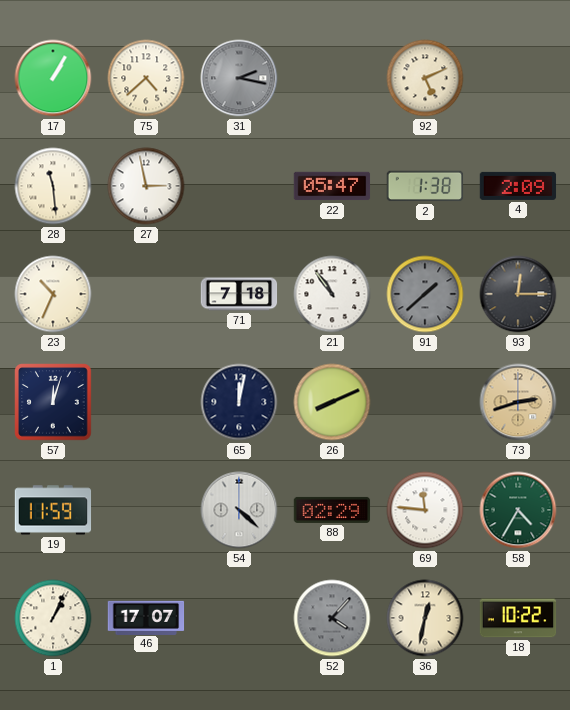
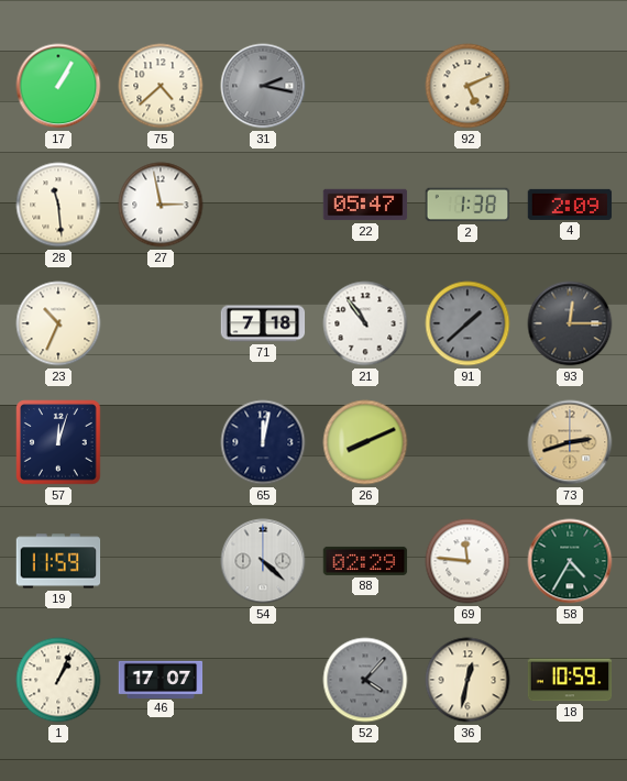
18: 10:22 -> 10:59
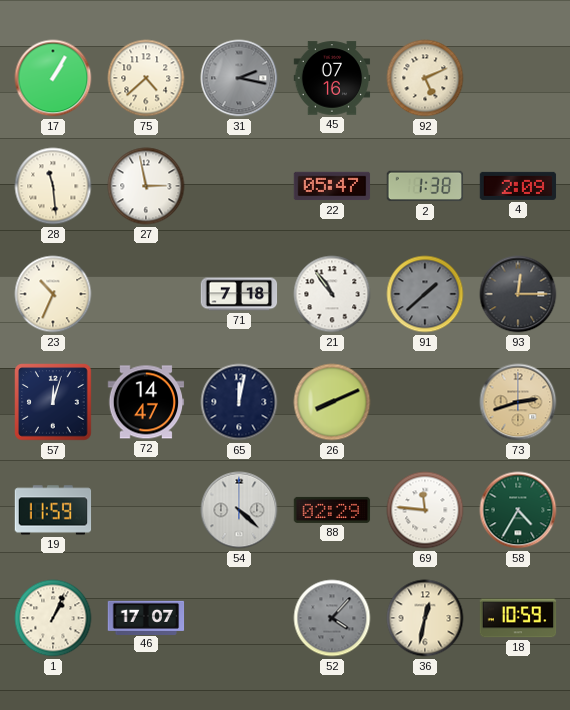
45: none -> 07:16
72: none -> 14:47
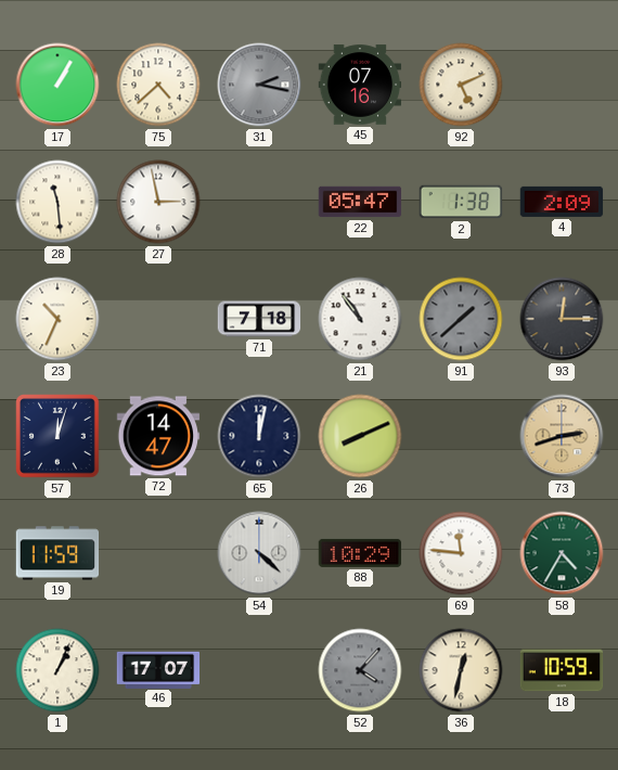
88: 02:29 -> 10:29
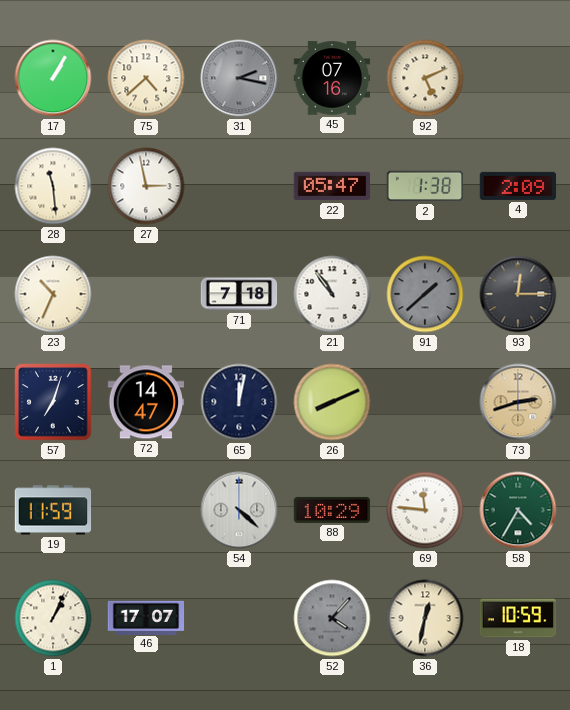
57: 12:03 -> 7:03
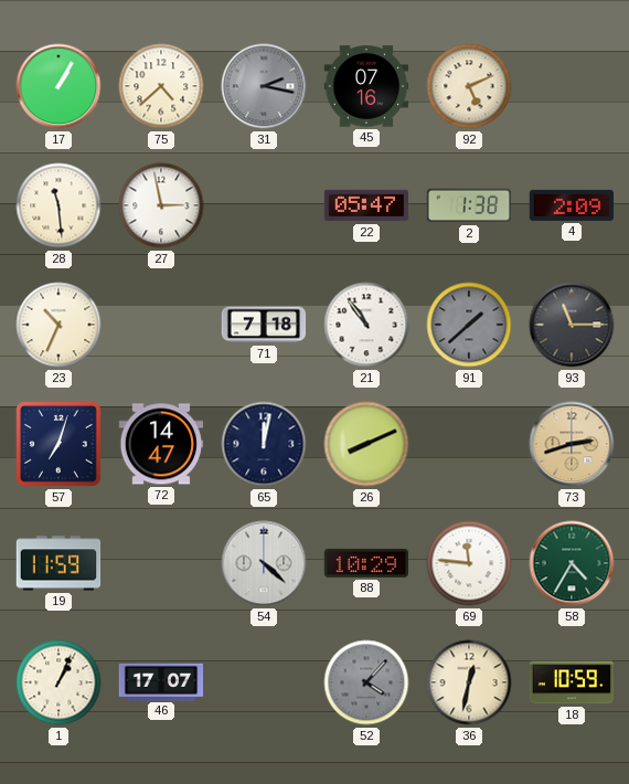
93: 12:15 -> 11:15
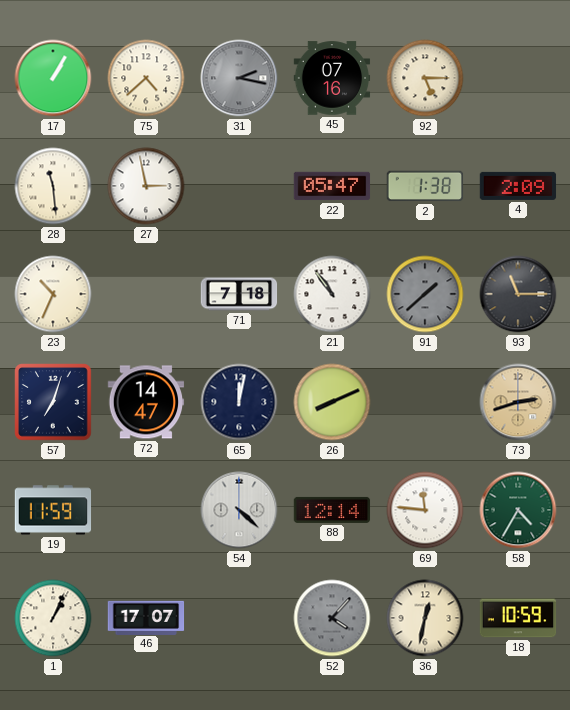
92: 5:11 -> 5:15
88: 10:29 -> 12:14
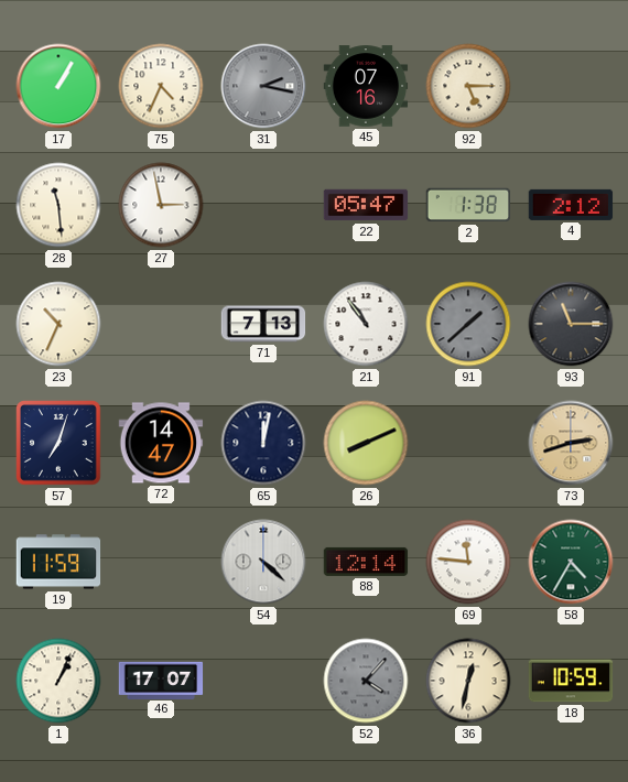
75: 4:38 -> 4:34
4: 2:09 -> 2:12
71: 7:18 -> 7:13
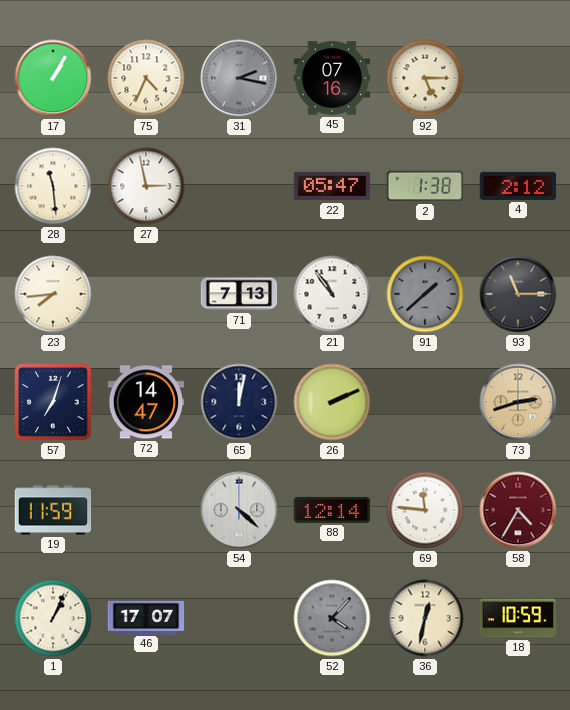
23: 10:34 -> 7:44
26: 8:11 -> 2:11
58 dial: green -> burgundy
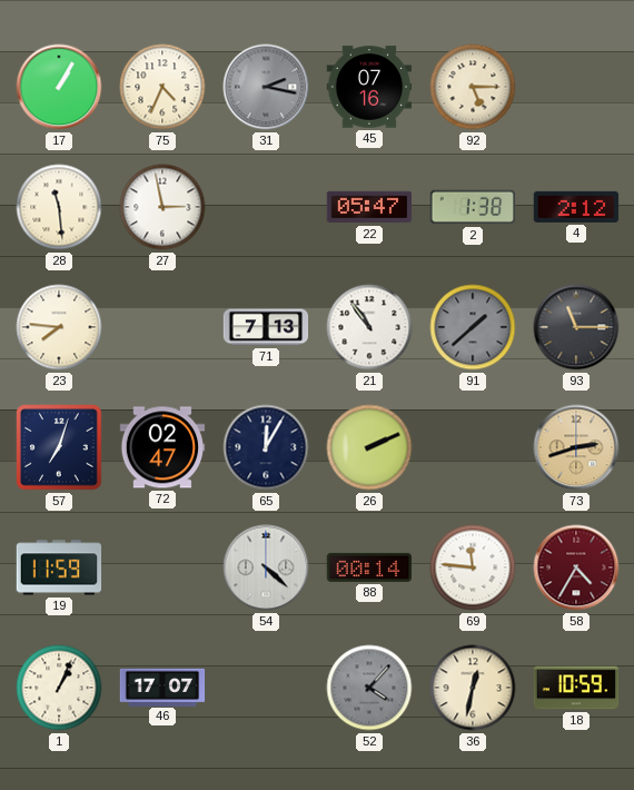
23: 7:44 -> 7:46
72: 14:47 -> 02:47
65: 12:02 -> 12:05
88: 12:14 -> 00:14
